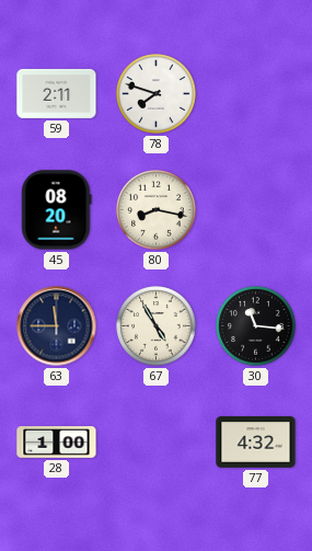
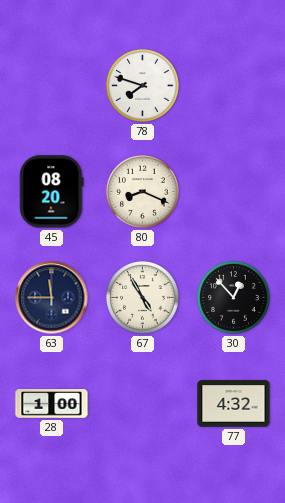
59: 2:11 -> none
80: 8:17 -> 8:19
30: 11:16 -> 12:53
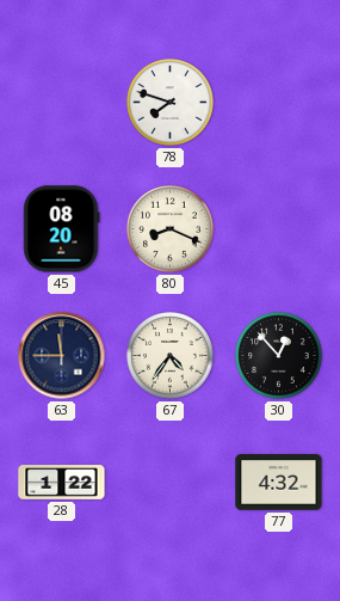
67: 4:55 -> 4:36
28: 1:00 -> 1:22
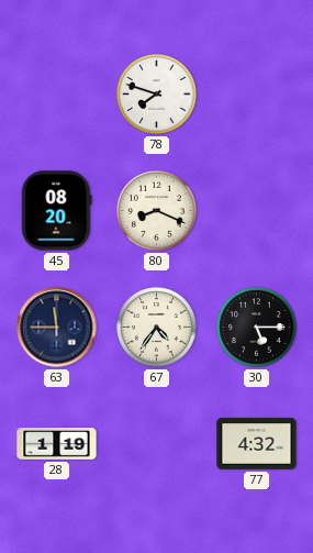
30: 12:53 -> 5:15
28: 1:22 -> 1:19
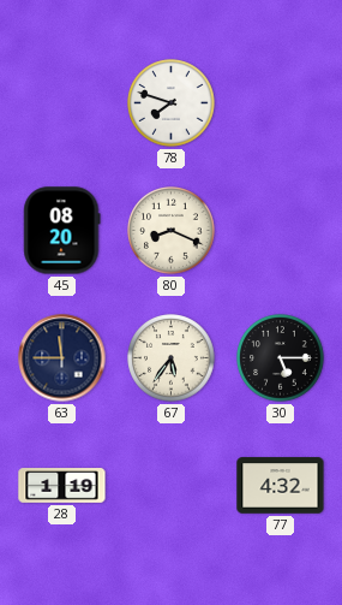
67: 4:36 -> 5:36
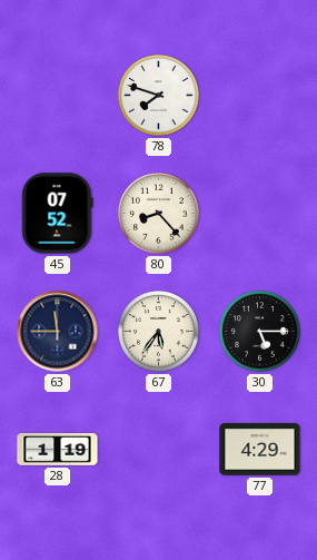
45: 08:20 -> 07:52
80: 8:19 -> 8:23
77: 4:32 -> 4:29
